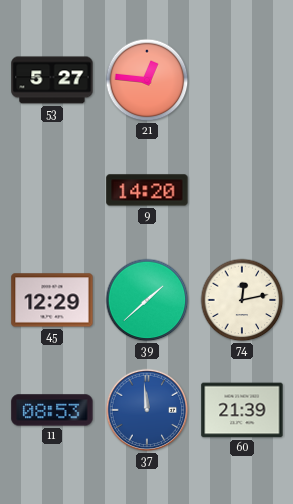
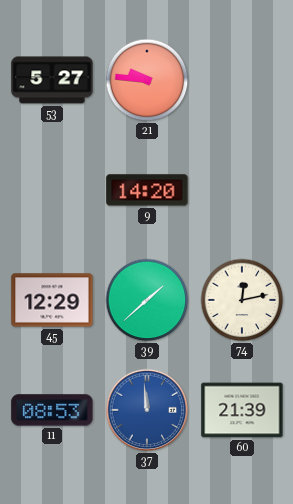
21: 12:46 -> 9:46
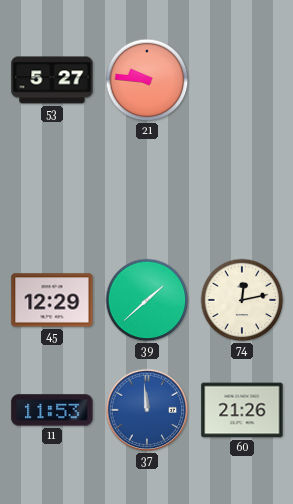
9: 14:20 -> none
11: 08:53 -> 11:53
60: 21:39 -> 21:26
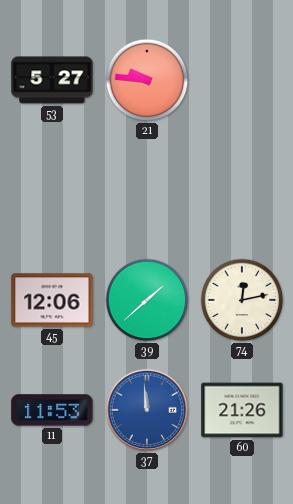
45: 12:29 -> 12:06
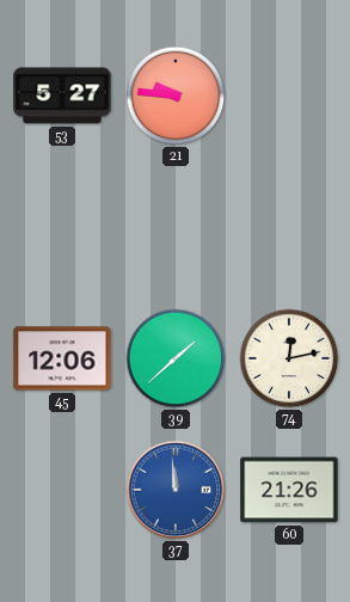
11: 11:53 -> none
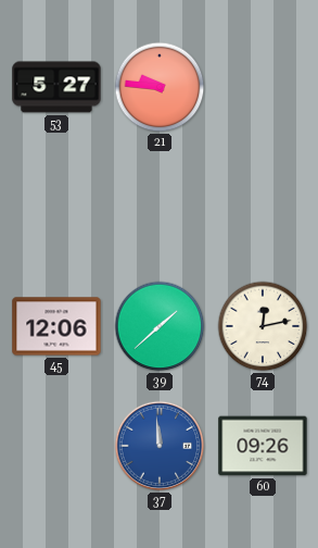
60: 21:26 -> 09:26
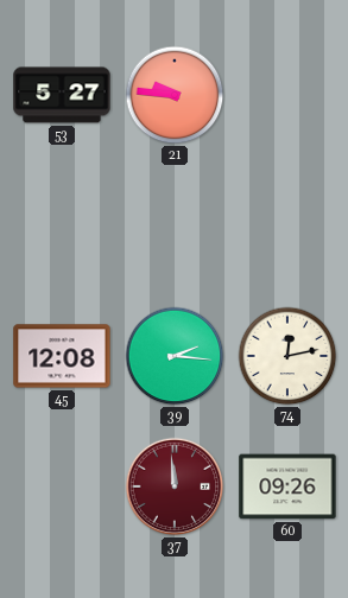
45: 12:06 -> 12:08
39: 1:38 -> 2:16
37 dial: blue -> burgundy
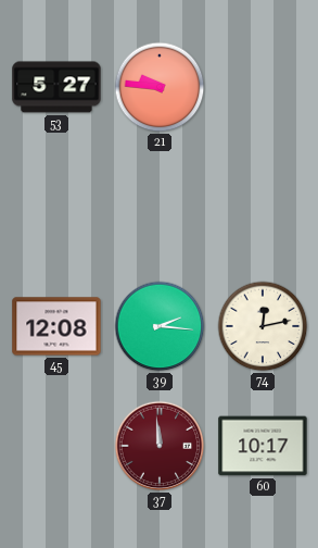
60: 09:26 -> 10:17
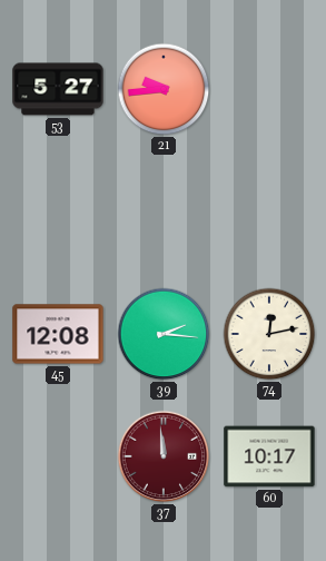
21: 9:46 -> 9:44
